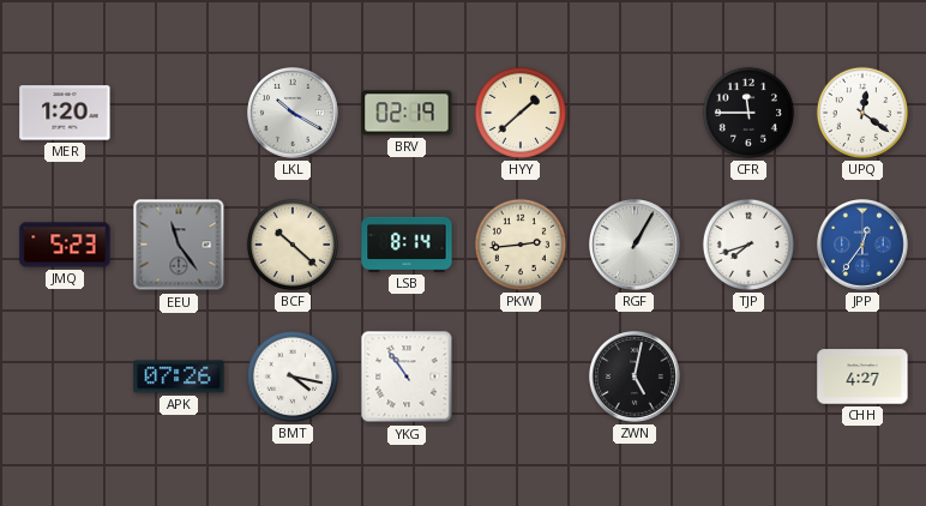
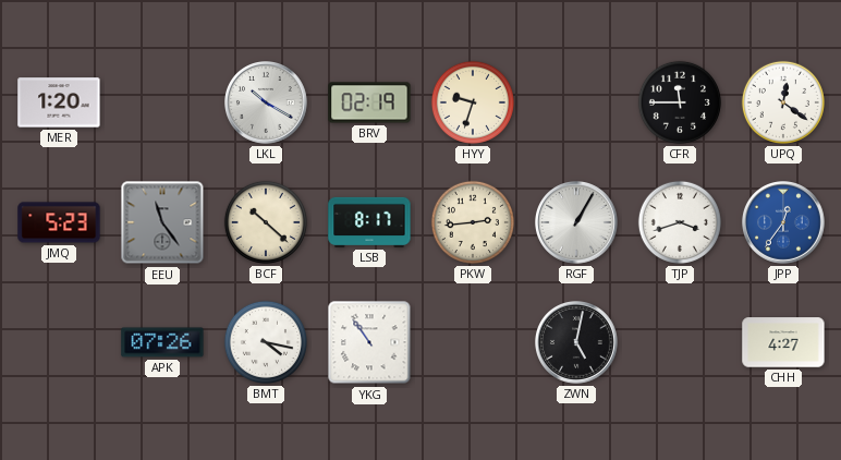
HYY: 1:38 -> 9:33
LSB: 8:14 -> 8:17
TJP: 7:42 -> 3:42
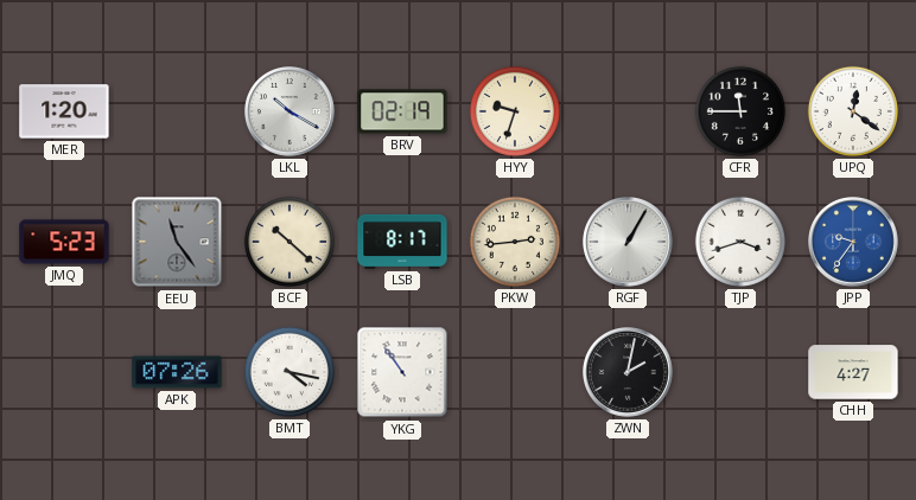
JPP: 12:36 -> 9:36
ZWN: 5:02 -> 2:02
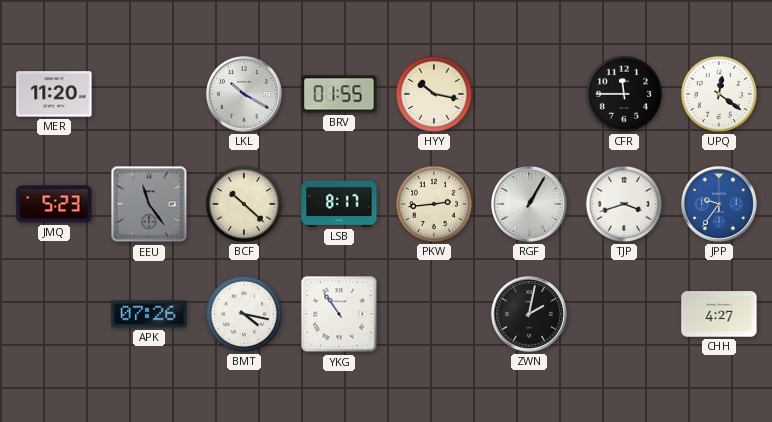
MER: 1:20 -> 11:20
BRV: 02:19 -> 01:55
HYY: 9:33 -> 10:17
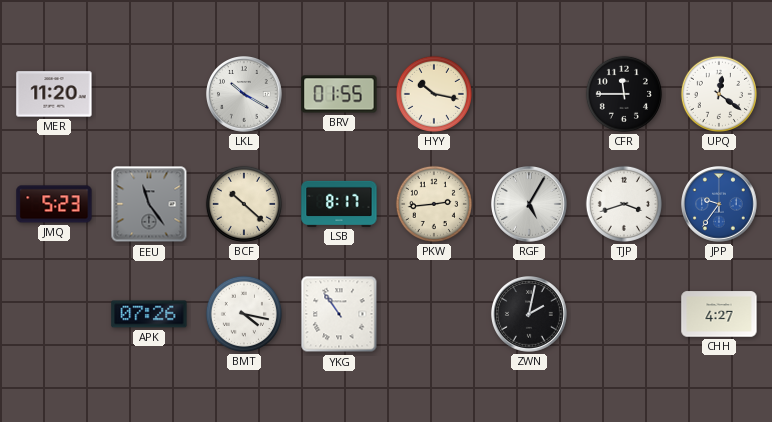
RGF: 1:05 -> 5:05
